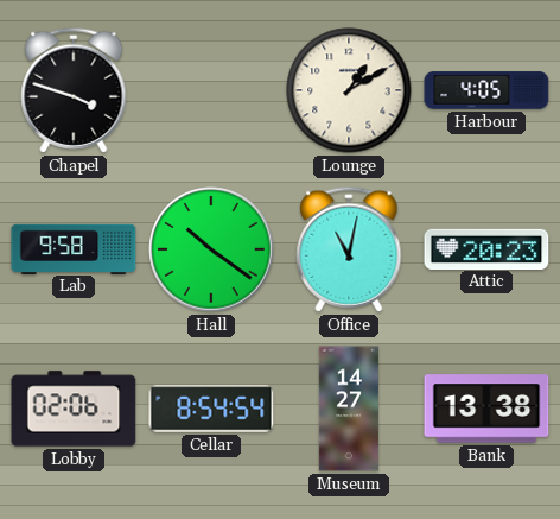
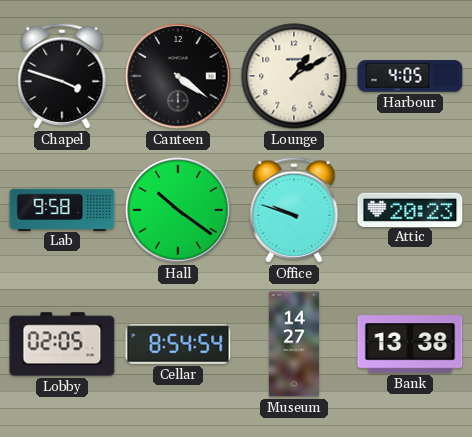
Canteen: none -> 4:21
Office: 11:02 -> 9:48
Lobby: 02:06 -> 02:05
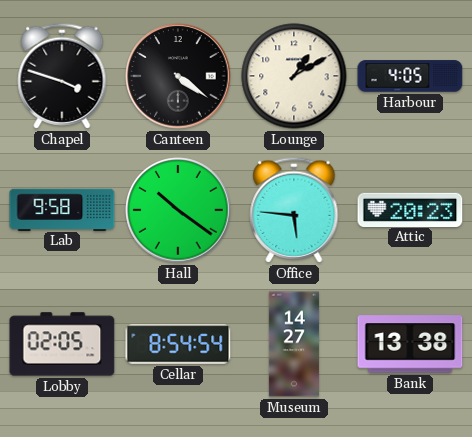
Office: 9:48 -> 5:46
